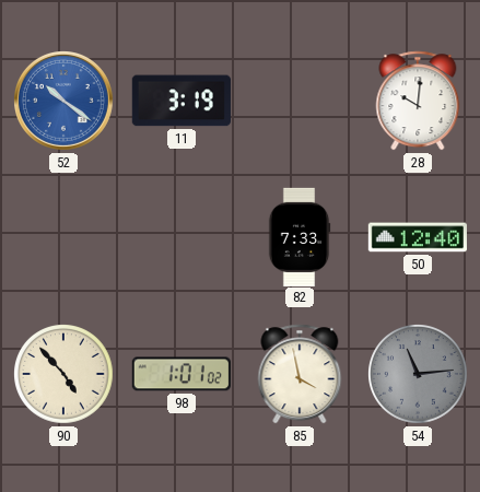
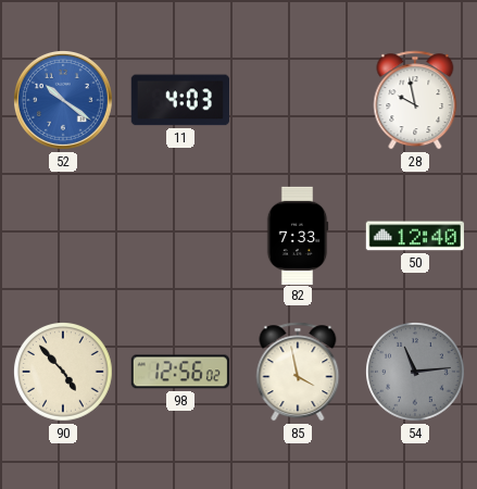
11: 3:19 -> 4:03
28: 10:01 -> 9:58
98: 1:01 -> 12:56
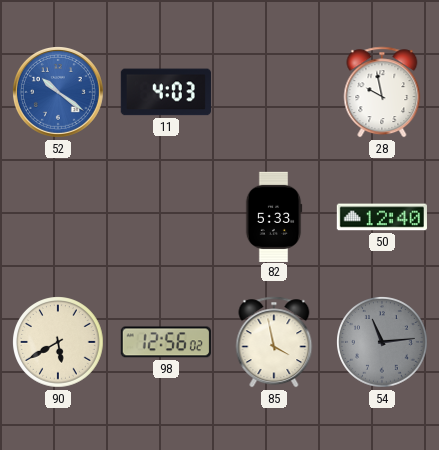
82: 7:33 -> 5:33
90: 4:53 -> 5:40
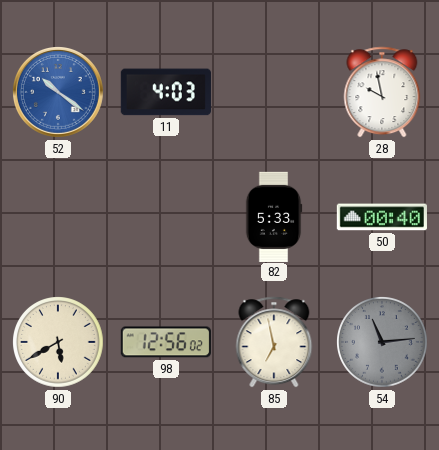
50: 12:40 -> 00:40
85: 3:58 -> 6:58
